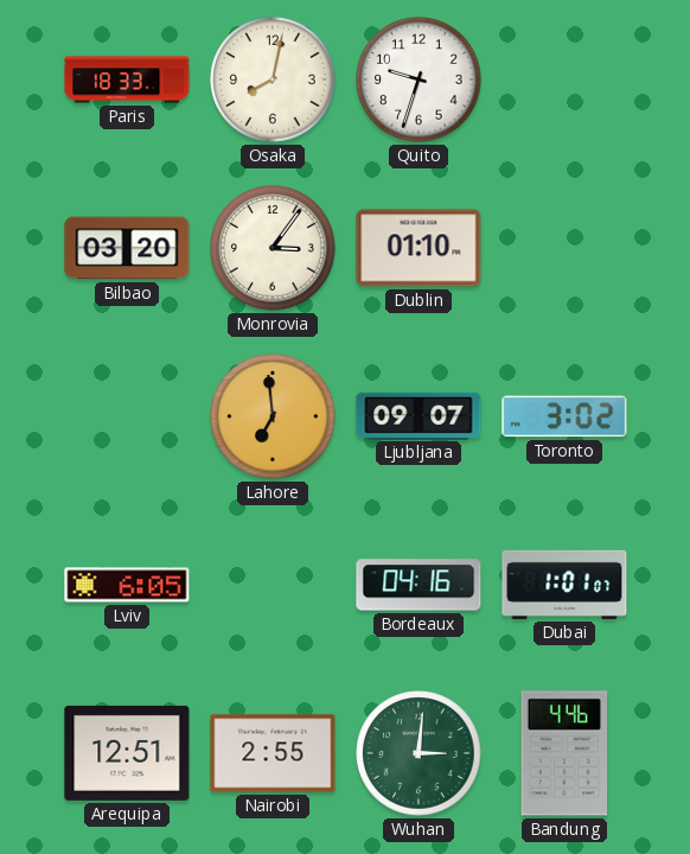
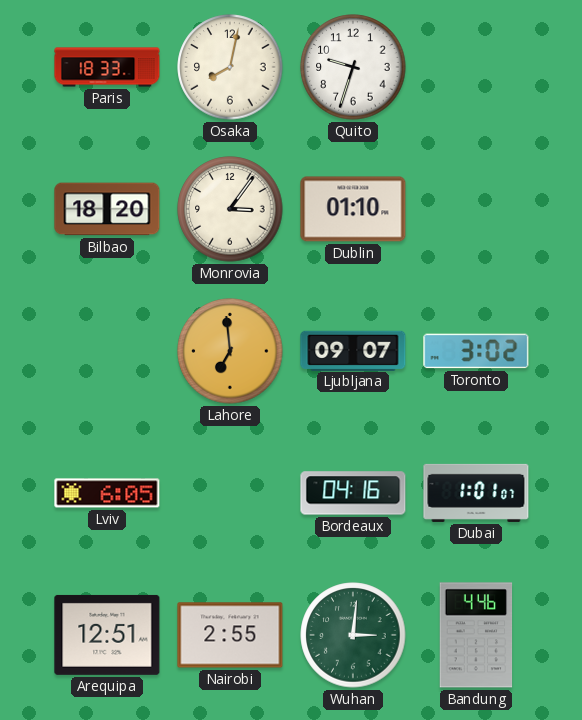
Bilbao: 03:20 -> 18:20
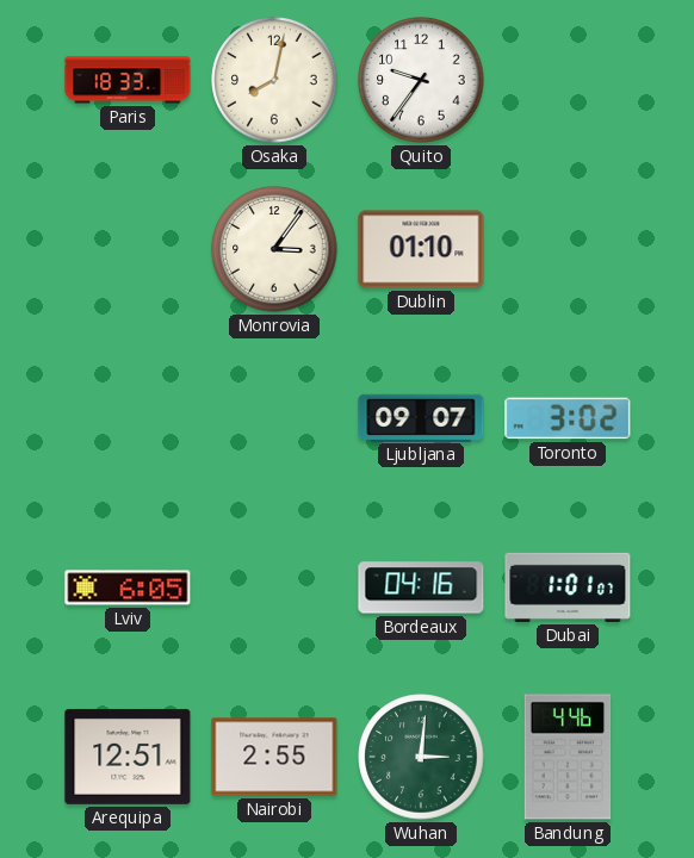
Quito: 9:33 -> 9:36
Bilbao: 18:20 -> none
Lahore: 6:59 -> none
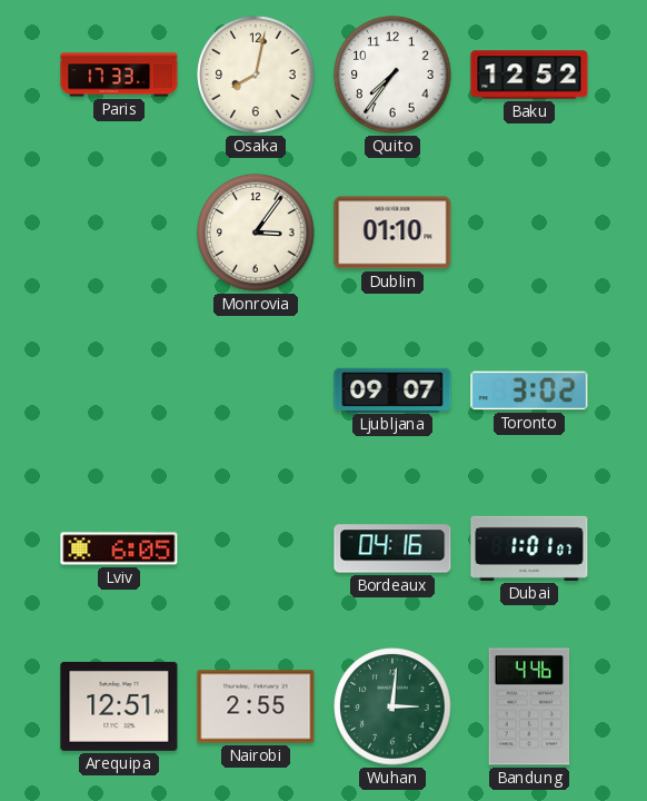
Paris: 18:33 -> 17:33
Quito: 9:36 -> 7:36
Baku: none -> 12:52
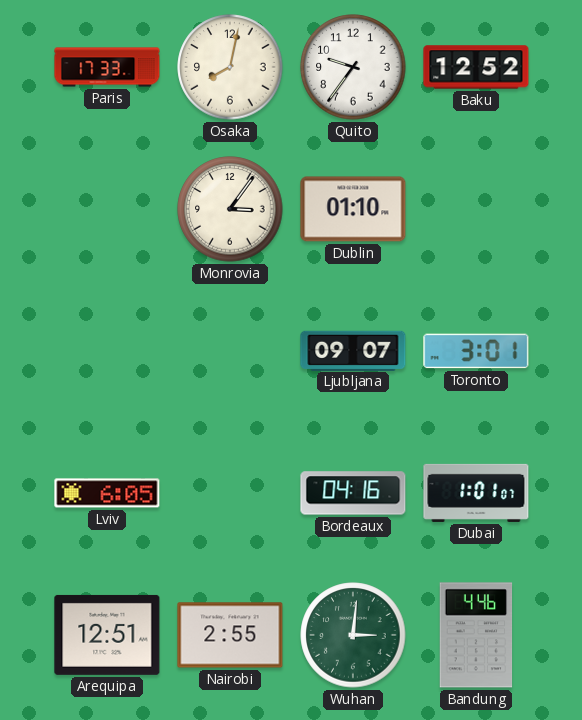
Quito: 7:36 -> 9:36
Toronto: 3:02 -> 3:01
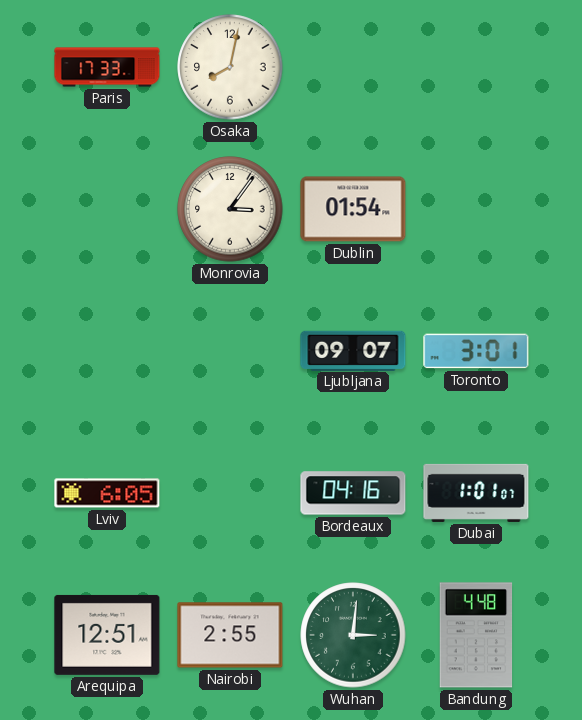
Quito: 9:36 -> none
Baku: 12:52 -> none
Dublin: 01:10 -> 01:54
Bandung: 4:46 -> 4:48
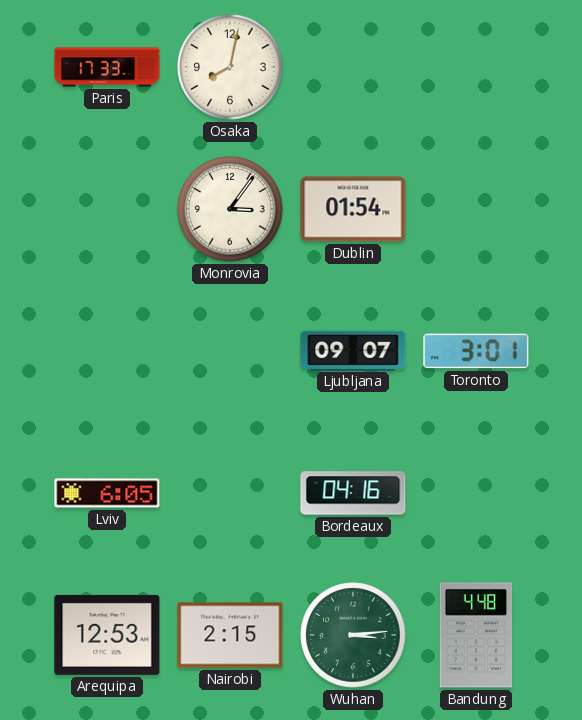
Dubai: 1:01 -> none
Arequipa: 12:51 -> 12:53
Nairobi: 2:55 -> 2:15
Wuhan: 3:01 -> 3:14
